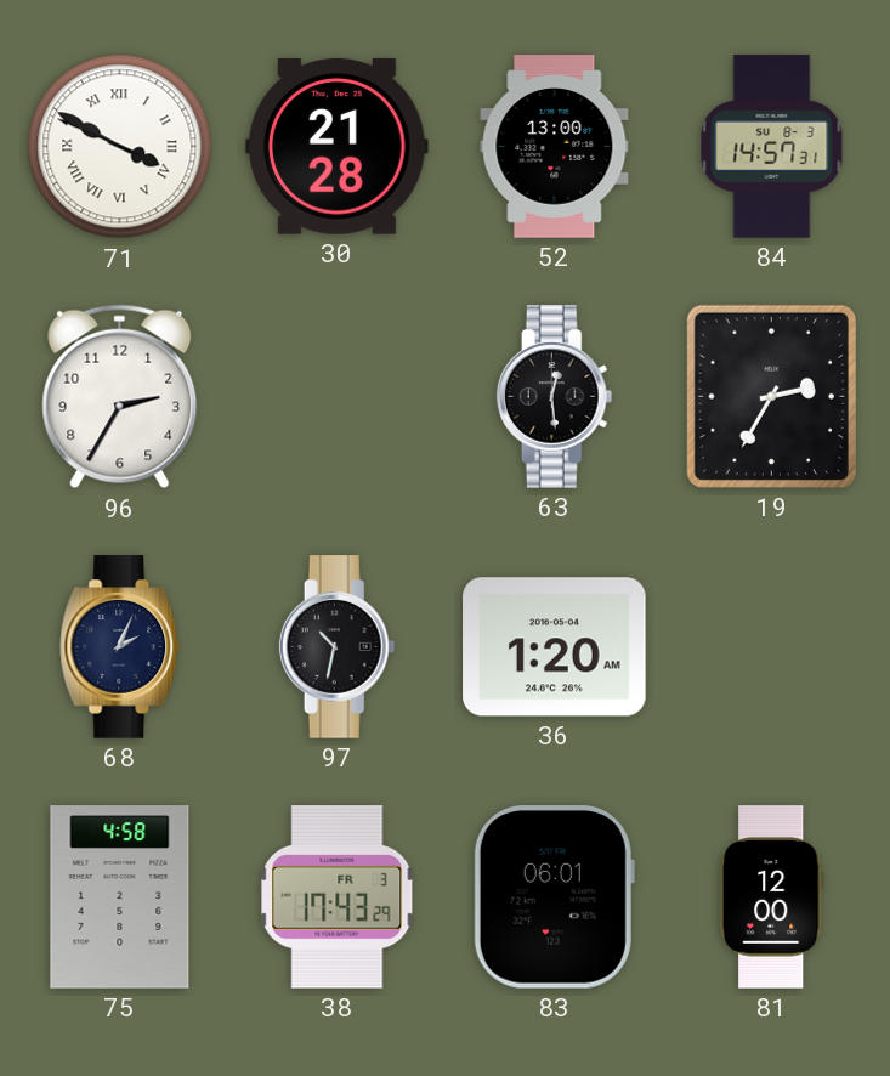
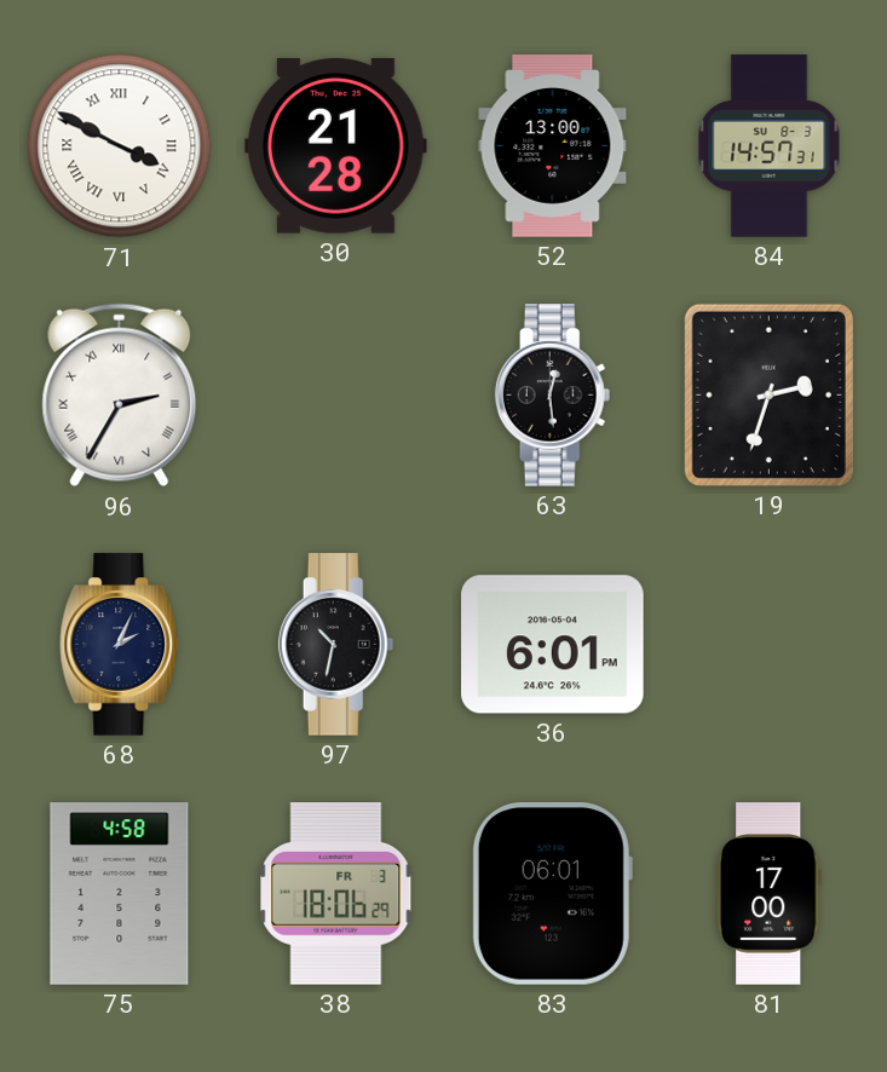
96 numerals: Arabic -> Roman
19: 2:35 -> 2:33
36: 1:20 -> 6:01
38: 17:43 -> 18:06
81: 12:00 -> 17:00
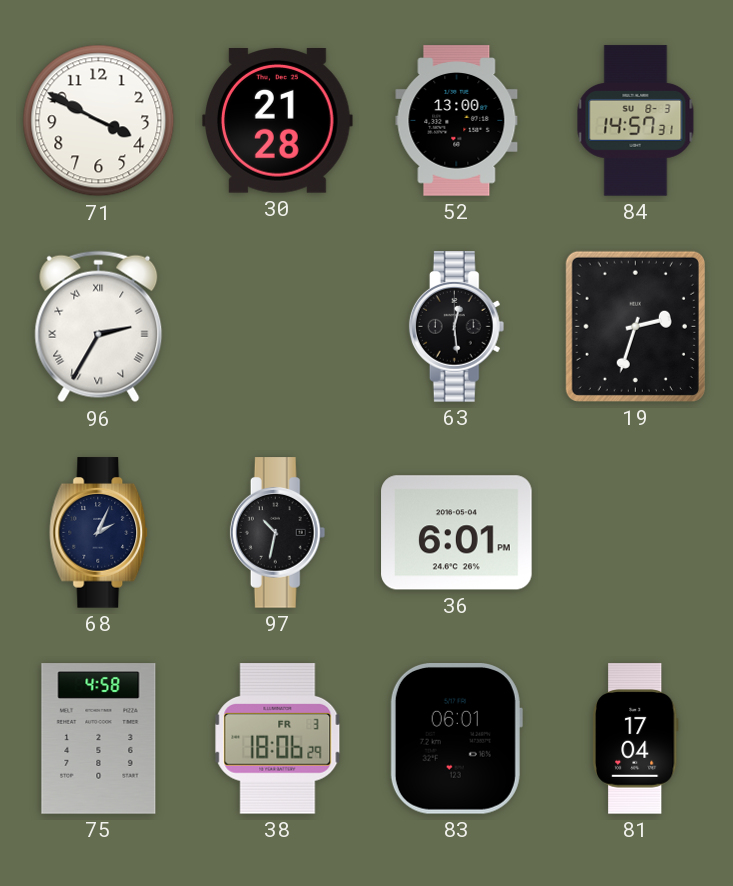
71 numerals: Roman -> Arabic
81: 17:00 -> 17:04
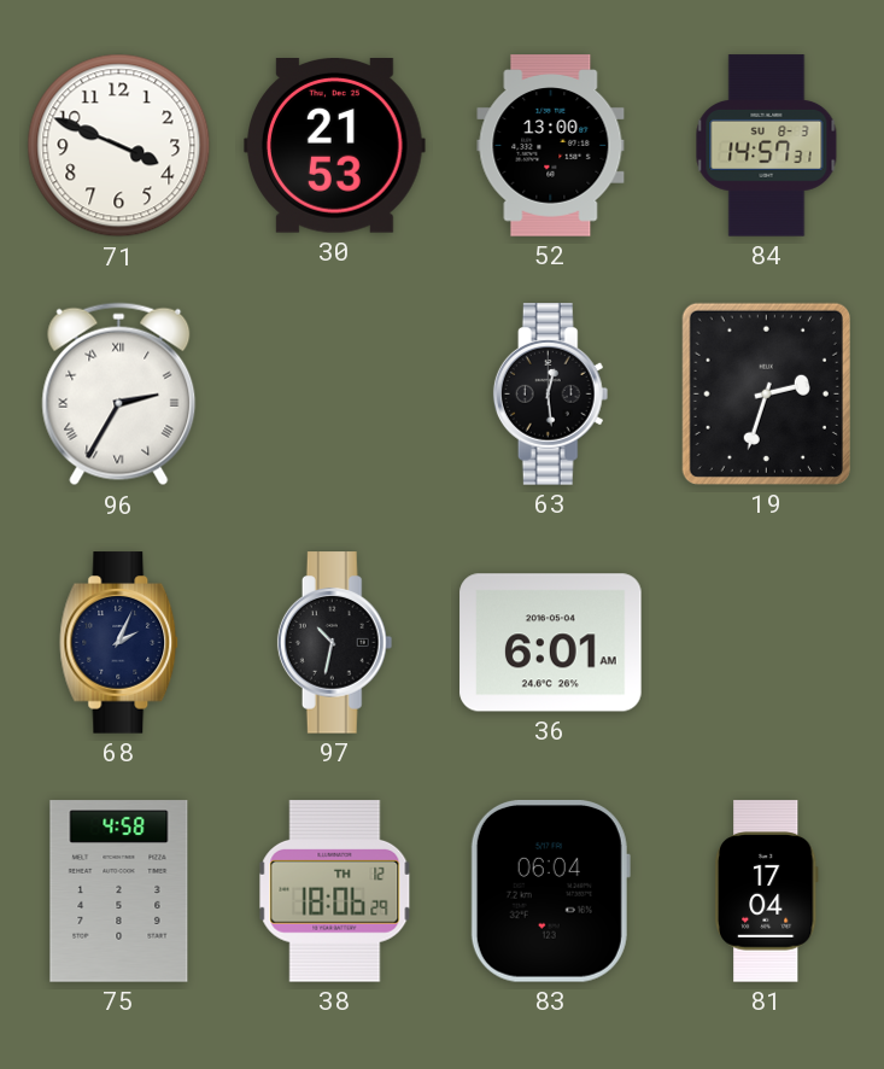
71: 3:49 -> 3:48
30: 21:28 -> 21:53
36: 6:01 PM -> 6:01 AM
38 date: FR 3 -> TH 12
83: 06:01 -> 06:04
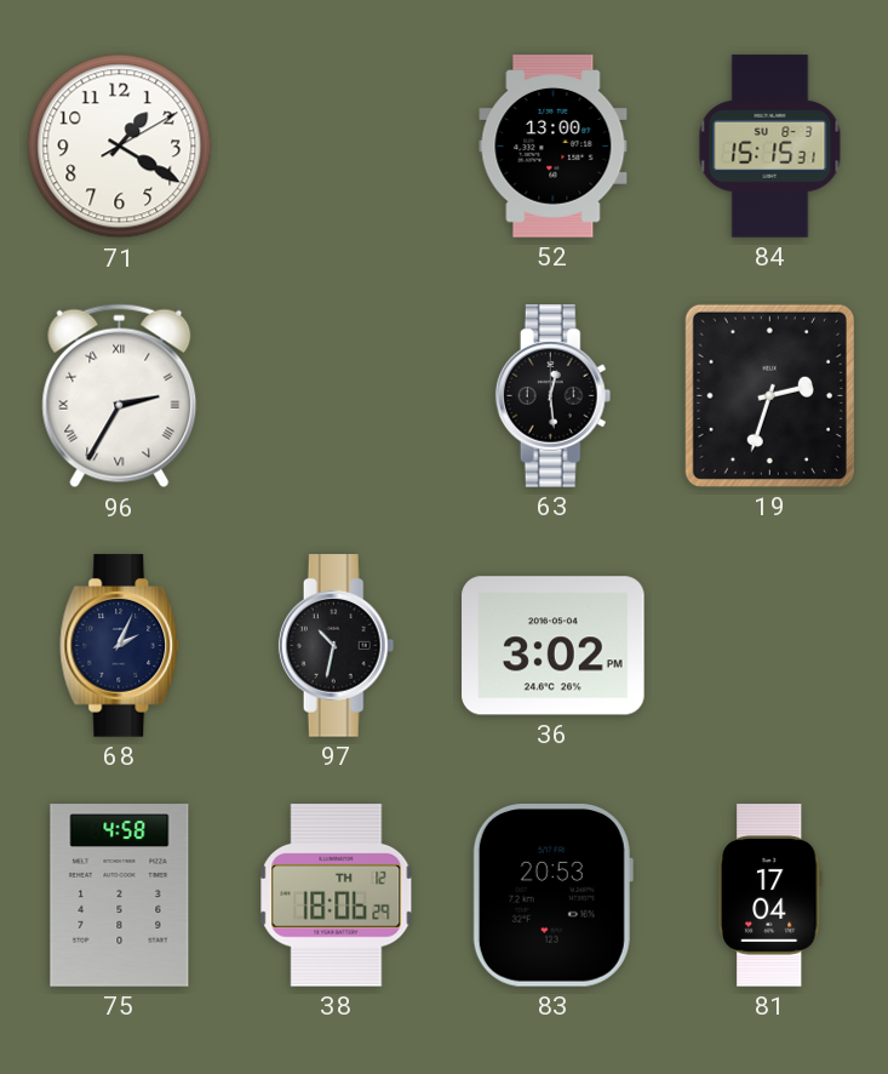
71: 3:48 -> 1:20
30: 21:53 -> none
84: 14:57 -> 15:15
36: 6:01 -> 3:02
83: 06:04 -> 20:53
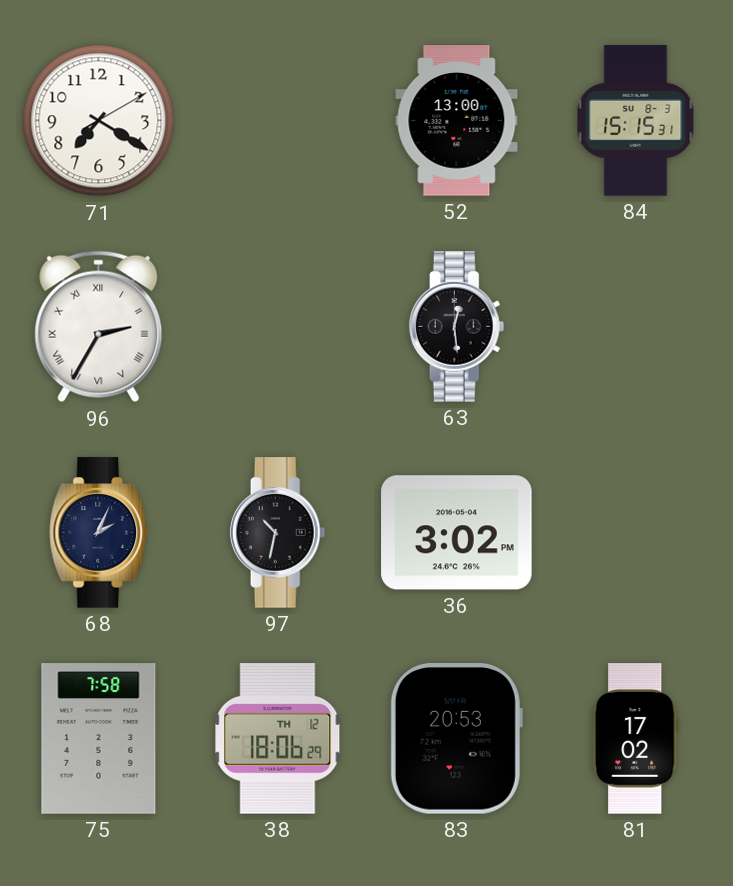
71: 1:20 -> 7:20
19: 2:33 -> none
75: 4:58 -> 7:58
81: 17:04 -> 17:02
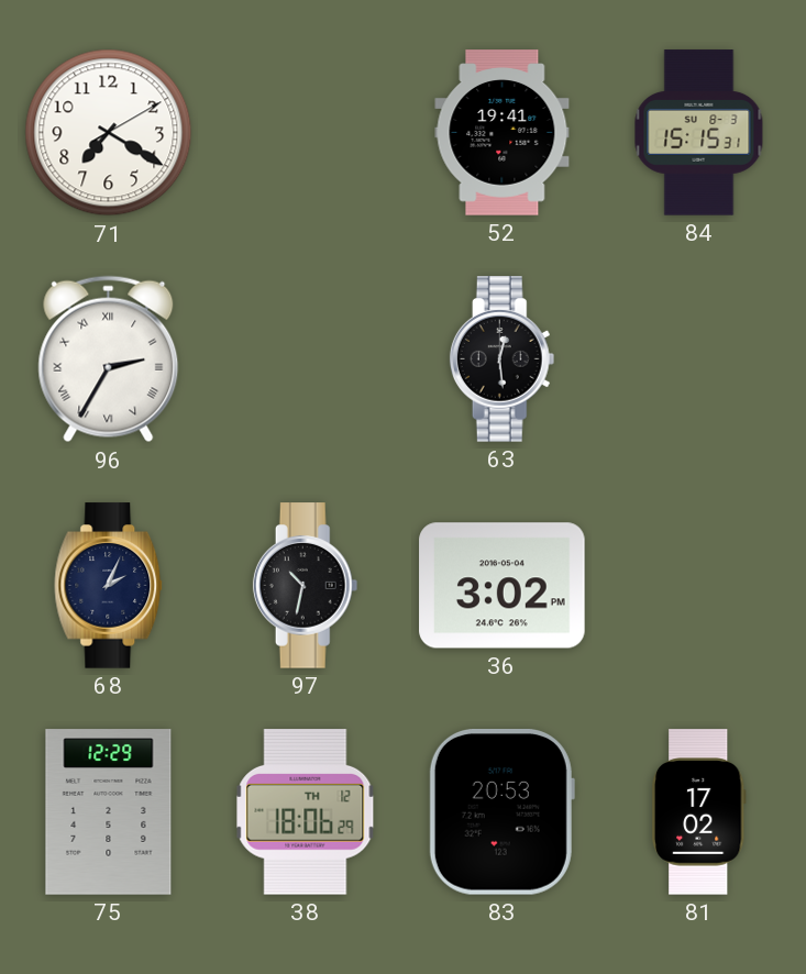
52: 13:00 -> 19:41
75: 7:58 -> 12:29
